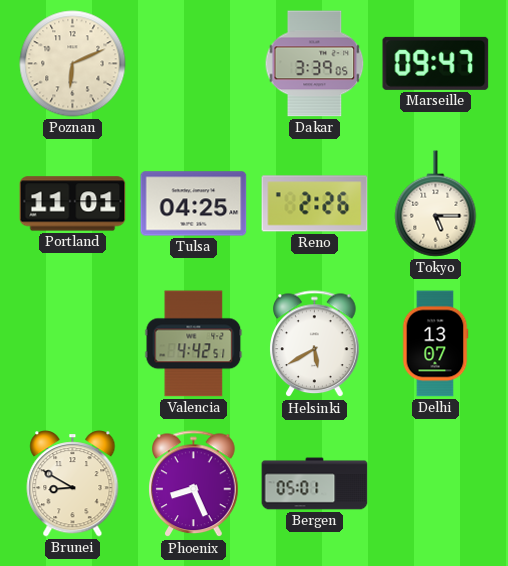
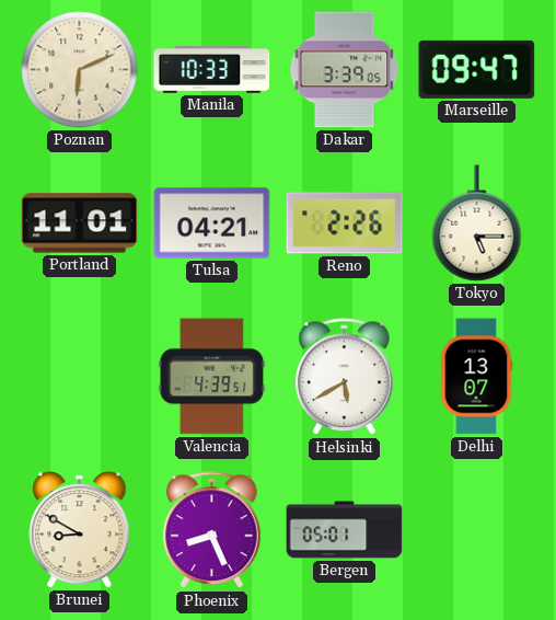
Manila: none -> 10:33
Tulsa: 04:25 -> 04:21
Valencia: 4:42 -> 4:39
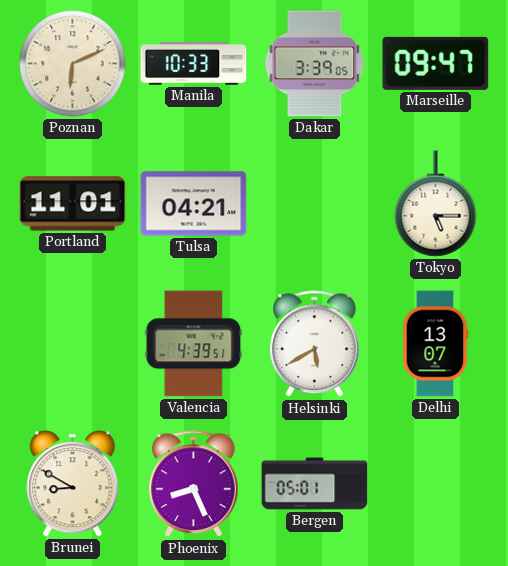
Reno: 2:26 -> none
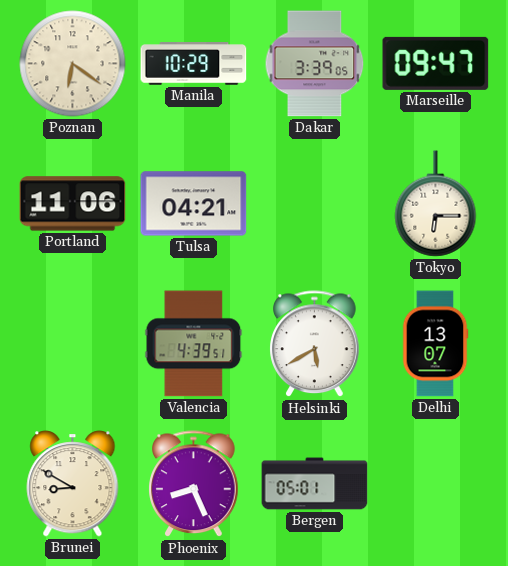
Poznan: 6:11 -> 6:21
Manila: 10:33 -> 10:29
Portland: 11:01 -> 11:06
Tokyo: 5:15 -> 6:15
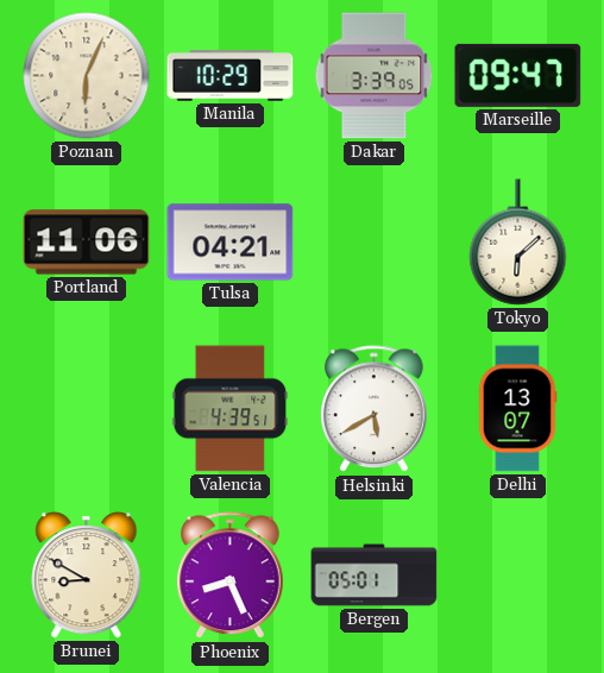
Poznan: 6:21 -> 6:04
Tokyo: 6:15 -> 6:08
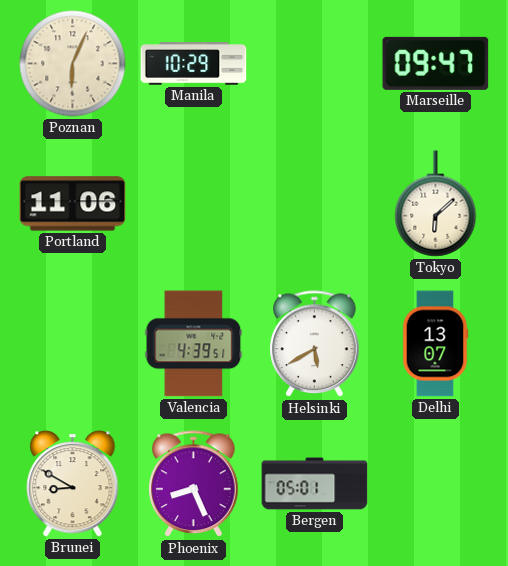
Dakar: 3:39 -> none
Tulsa: 04:21 -> none
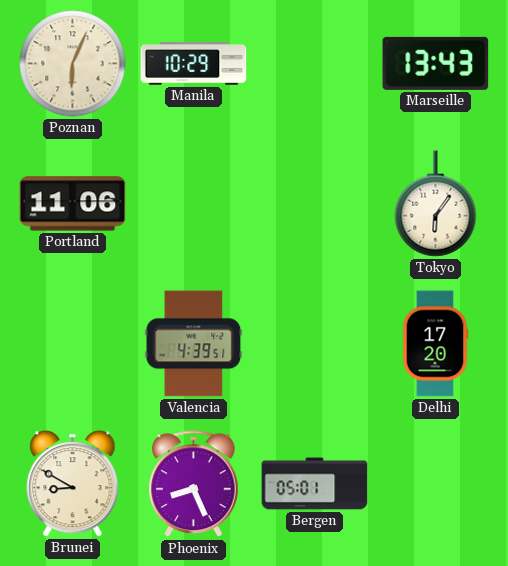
Marseille: 09:47 -> 13:43
Tokyo: 6:08 -> 6:06
Helsinki: 5:40 -> none
Delhi: 13:07 -> 17:20
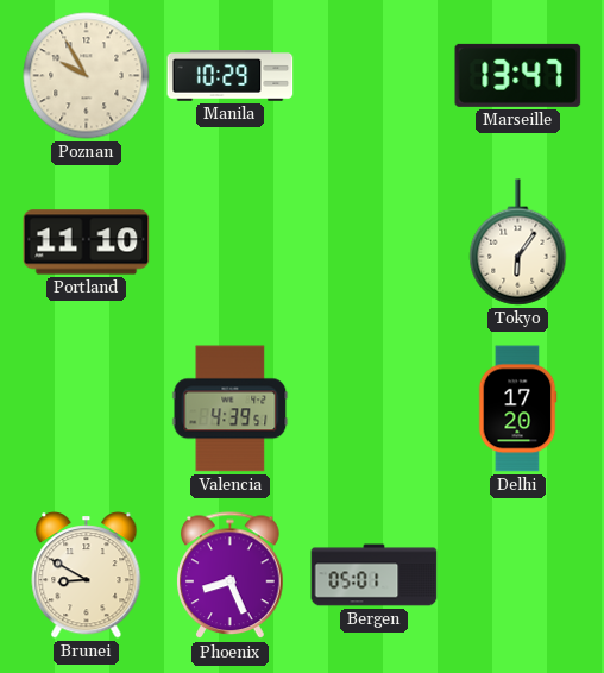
Poznan: 6:04 -> 9:55
Marseille: 13:43 -> 13:47
Portland: 11:06 -> 11:10
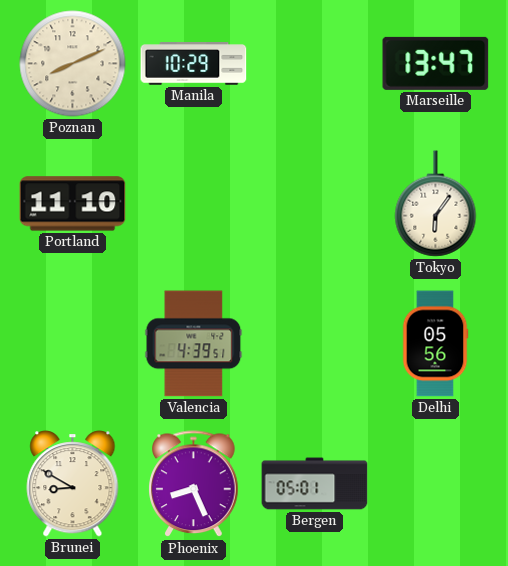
Poznan: 9:55 -> 8:11
Delhi: 17:20 -> 05:56
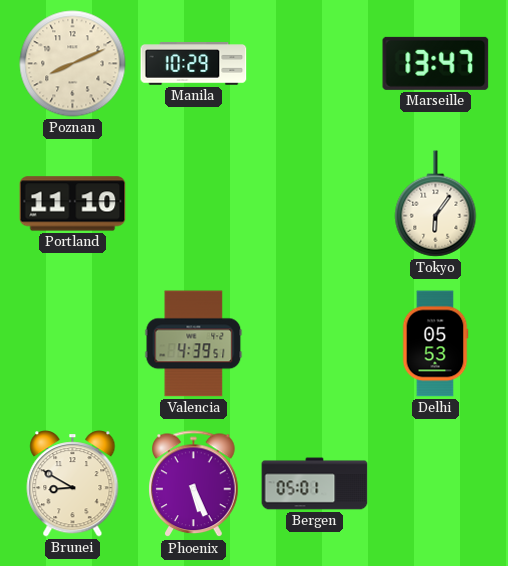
Delhi: 05:56 -> 05:53
Phoenix: 8:26 -> 5:26
